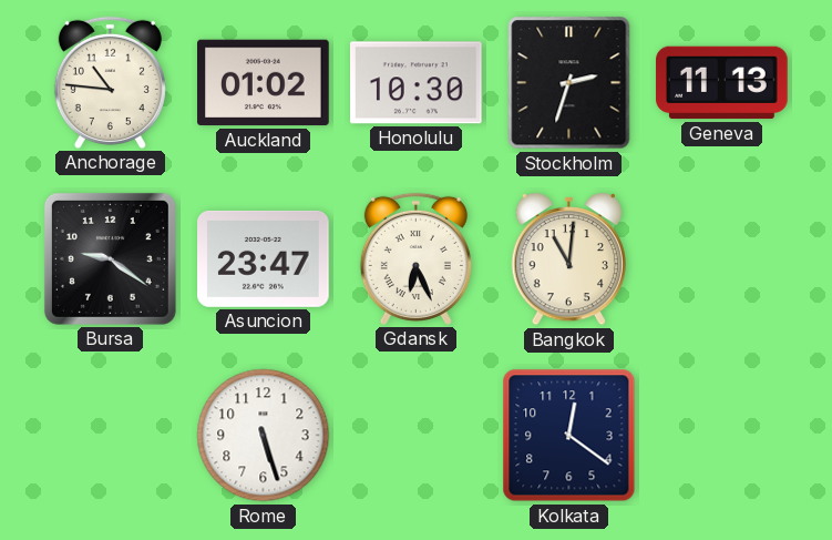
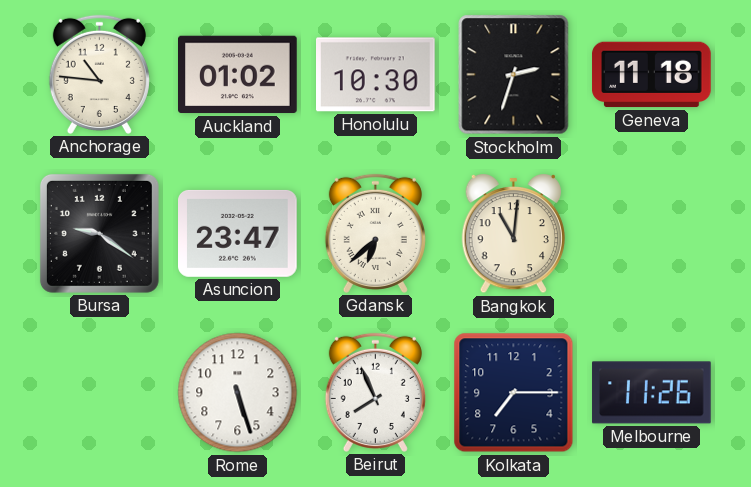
Geneva: 11:13 -> 11:18
Gdansk: 6:26 -> 6:38
Beirut: none -> 7:56
Kolkata: 12:21 -> 7:15
Melbourne: none -> 11:26
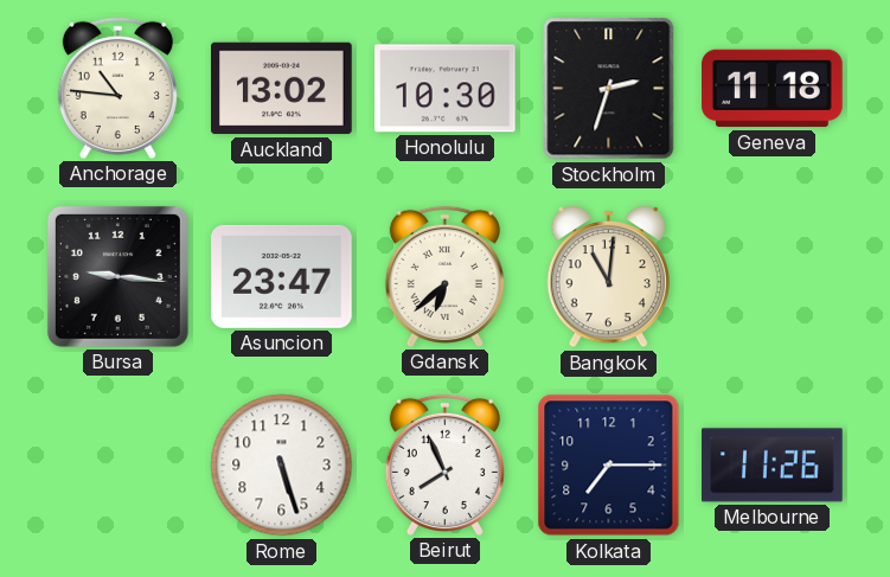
Auckland: 01:02 -> 13:02
Bursa: 9:21 -> 9:16
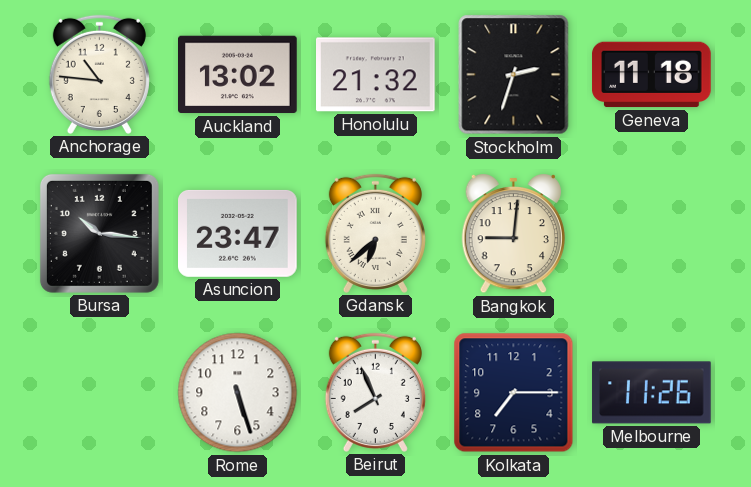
Honolulu: 10:30 -> 21:32
Bursa: 9:16 -> 10:16
Bangkok: 11:01 -> 9:01
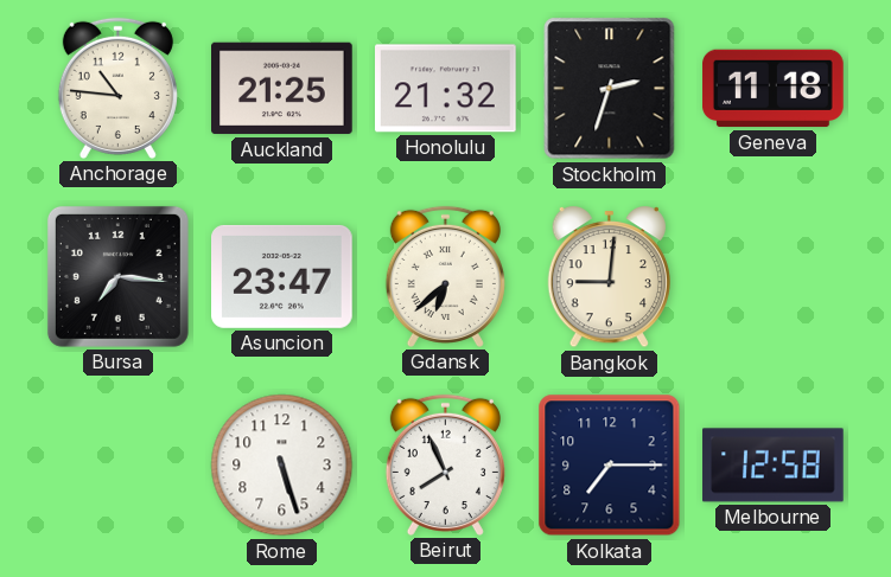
Auckland: 13:02 -> 21:25
Bursa: 10:16 -> 7:16
Melbourne: 11:26 -> 12:58
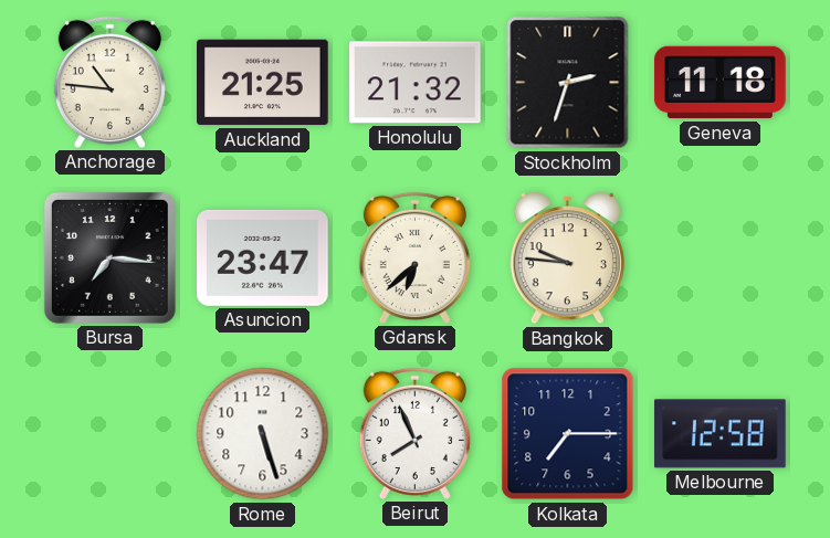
Bangkok: 9:01 -> 9:46
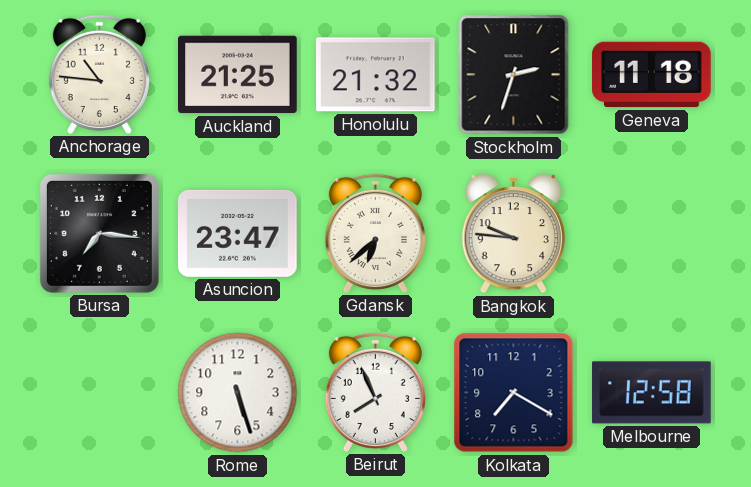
Kolkata: 7:15 -> 7:20
